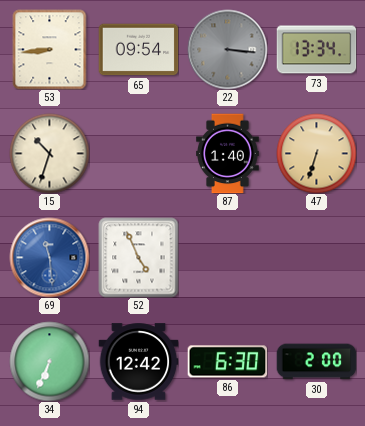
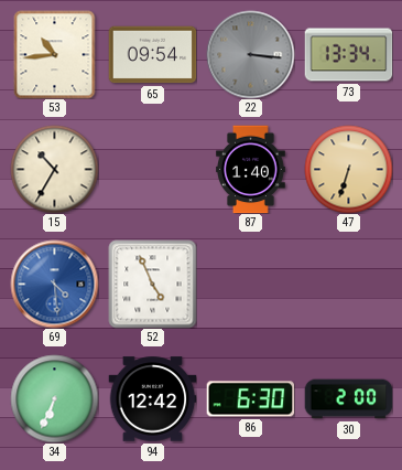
53: 8:44 -> 10:44
15: 10:33 -> 10:35
69: 11:29 -> 4:29
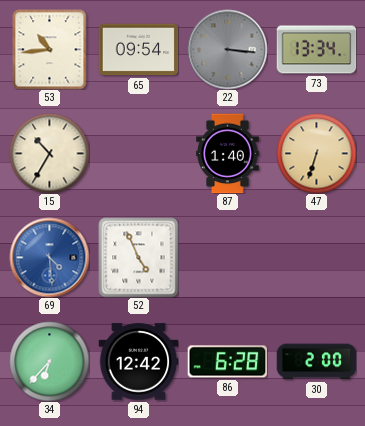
34: 6:34 -> 6:37
86: 6:30 -> 6:28
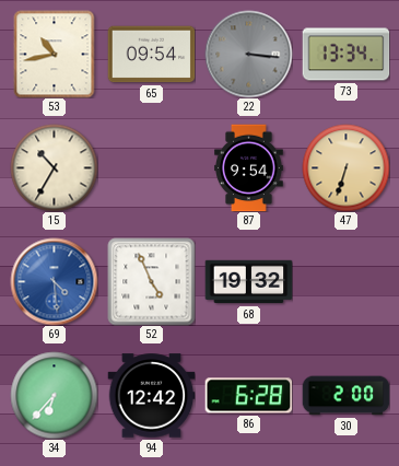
53: 10:44 -> 10:43
87: 1:40 -> 9:54
68: none -> 19:32
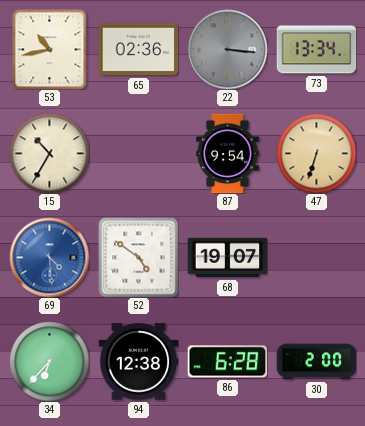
65: 09:54 -> 02:36
52: 4:56 -> 4:51
68: 19:32 -> 19:07
94: 12:42 -> 12:38
